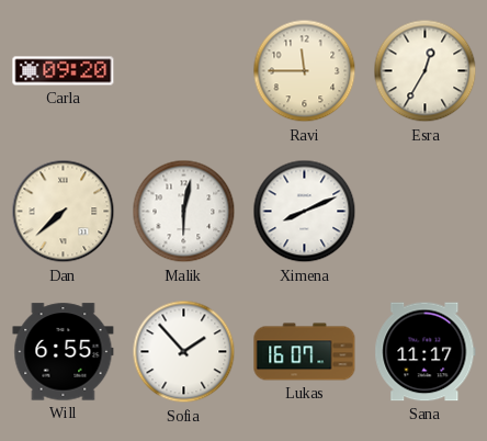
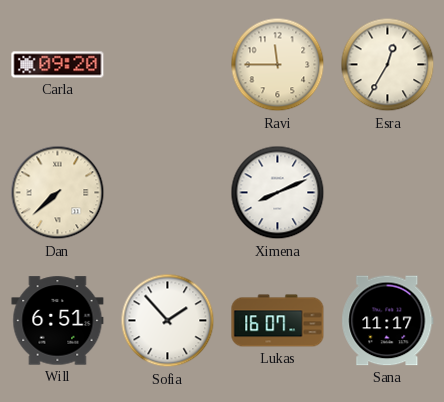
Malik: 6:02 -> none
Will: 6:55 -> 6:51
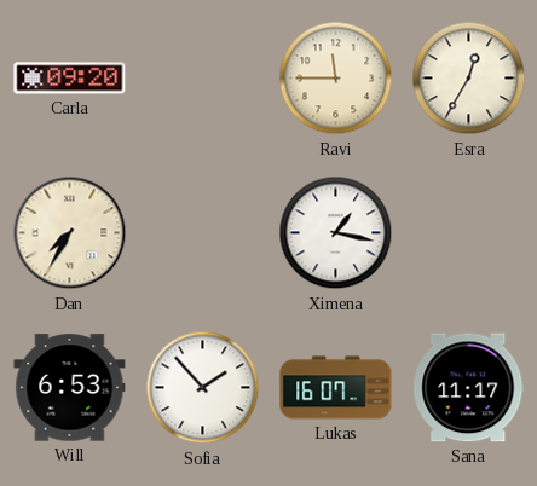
Dan: 7:38 -> 7:35
Ximena: 8:11 -> 1:17
Will: 6:51 -> 6:53
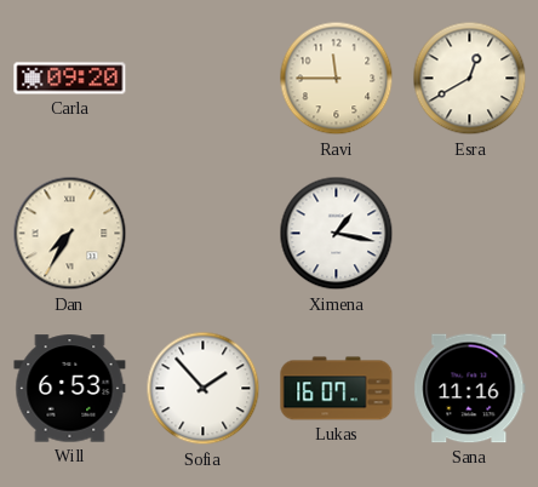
Esra: 12:35 -> 12:40
Sana: 11:17 -> 11:16
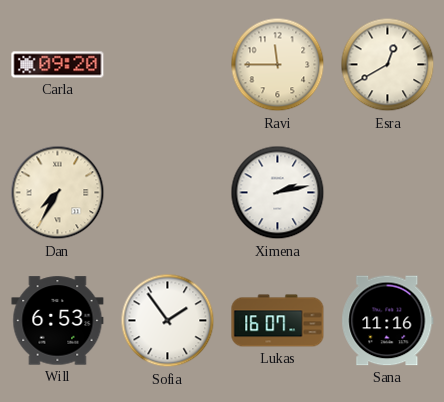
Ximena: 1:17 -> 2:13
Sofia: 1:53 -> 1:54
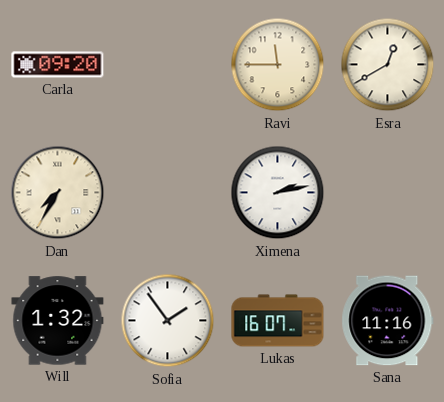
Will: 6:53 -> 1:32
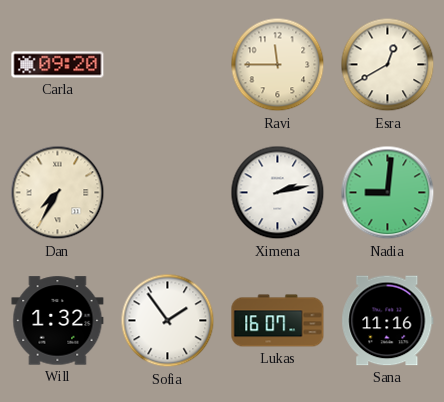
Nadia: none -> 9:01
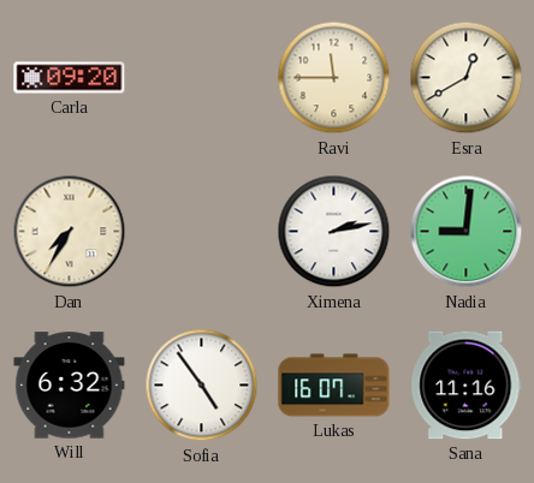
Will: 1:32 -> 6:32
Sofia: 1:54 -> 4:54
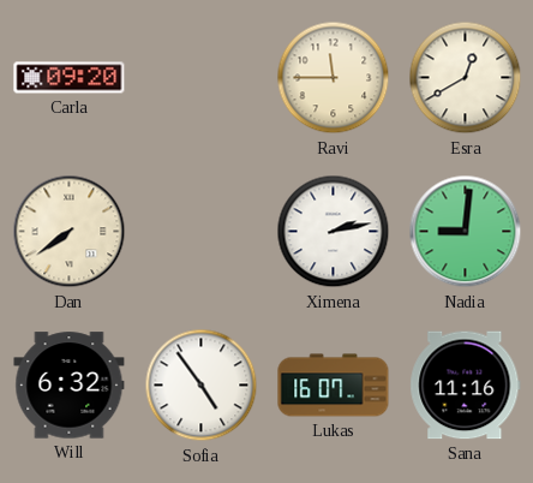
Dan: 7:35 -> 7:39
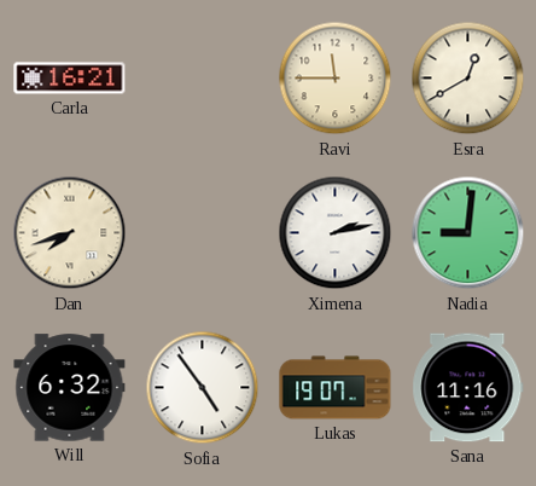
Carla: 09:20 -> 16:21
Dan: 7:39 -> 7:42
Lukas: 16:07 -> 19:07
